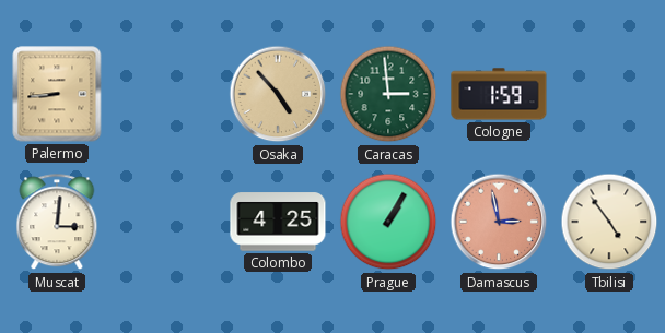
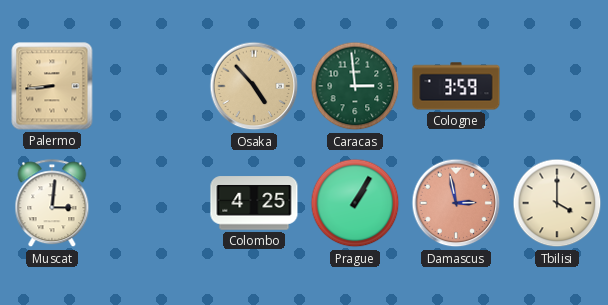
Cologne: 1:59 -> 3:59
Tbilisi: 4:54 -> 4:00
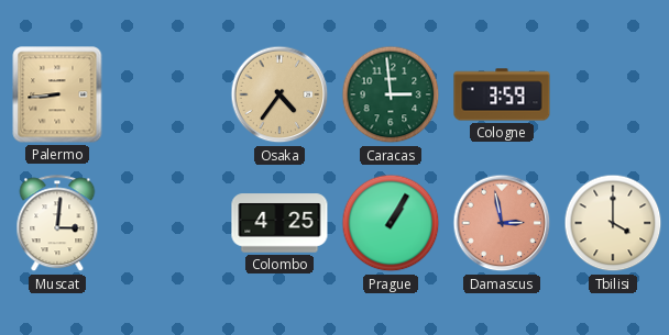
Osaka: 4:53 -> 4:36
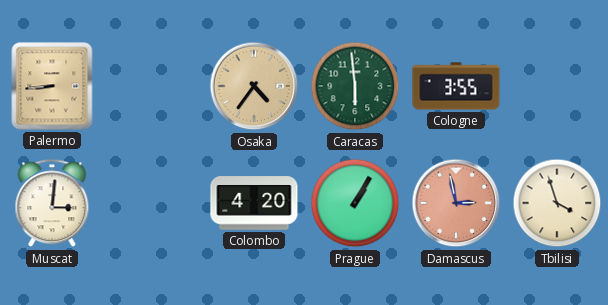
Caracas: 2:59 -> 5:59
Cologne: 3:59 -> 3:55
Colombo: 4:25 -> 4:20
Tbilisi: 4:00 -> 3:57
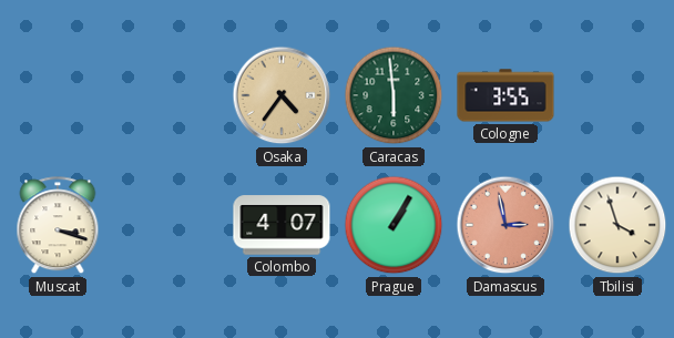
Palermo: 8:44 -> none
Muscat: 3:01 -> 3:18
Colombo: 4:20 -> 4:07
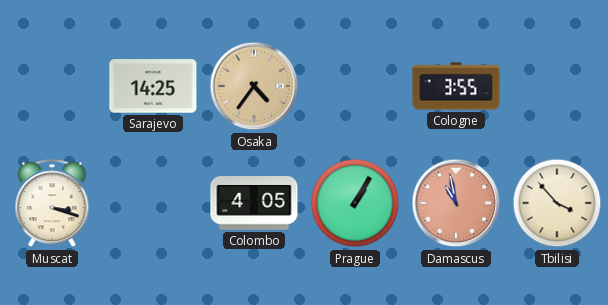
Sarajevo: none -> 14:25
Caracas: 5:59 -> none
Colombo: 4:07 -> 4:05
Damascus: 2:58 -> 10:58
Tbilisi: 3:57 -> 3:53
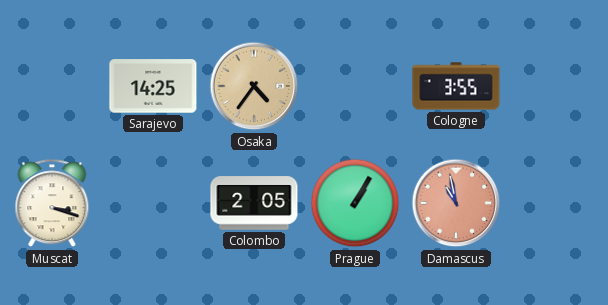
Colombo: 4:05 -> 2:05
Tbilisi: 3:53 -> none
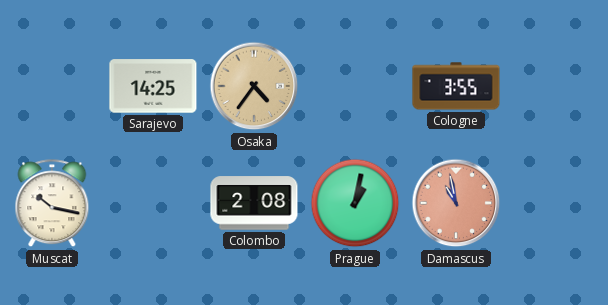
Muscat: 3:18 -> 10:17
Colombo: 2:05 -> 2:08
Prague: 1:05 -> 1:02
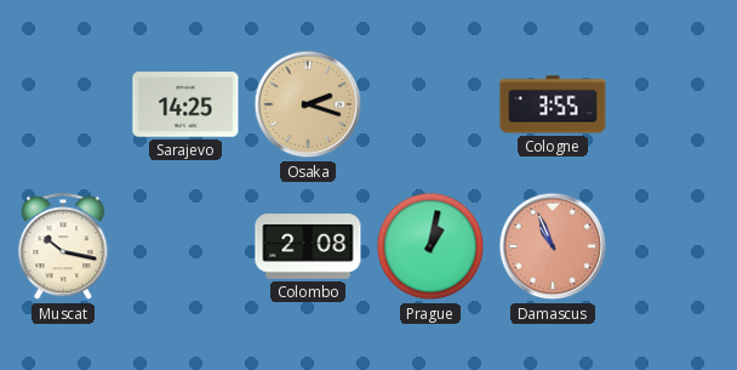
Osaka: 4:36 -> 2:18
Damascus: 10:58 -> 10:56
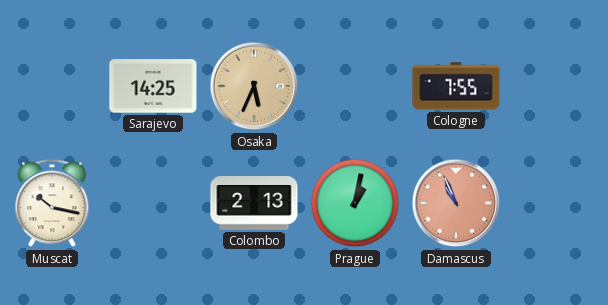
Osaka: 2:18 -> 5:34
Cologne: 3:55 -> 7:55
Colombo: 2:08 -> 2:13
